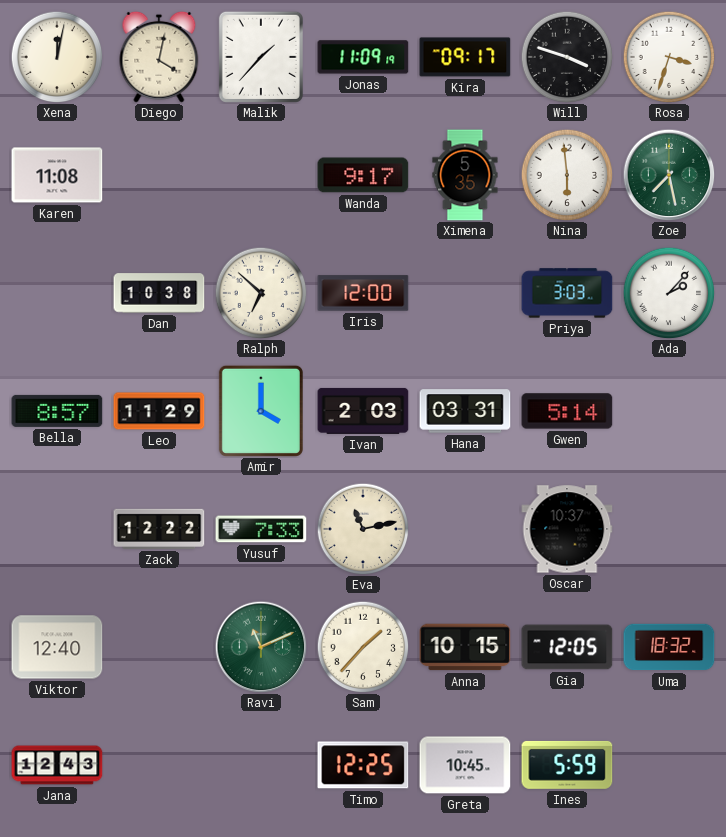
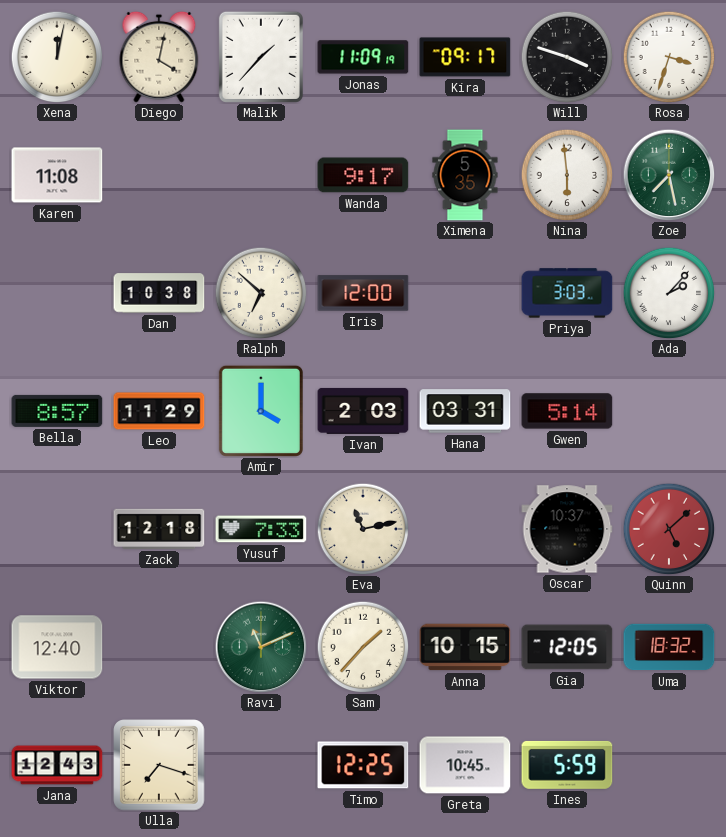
Zack: 12:22 -> 12:18
Quinn: none -> 5:08
Ulla: none -> 7:18
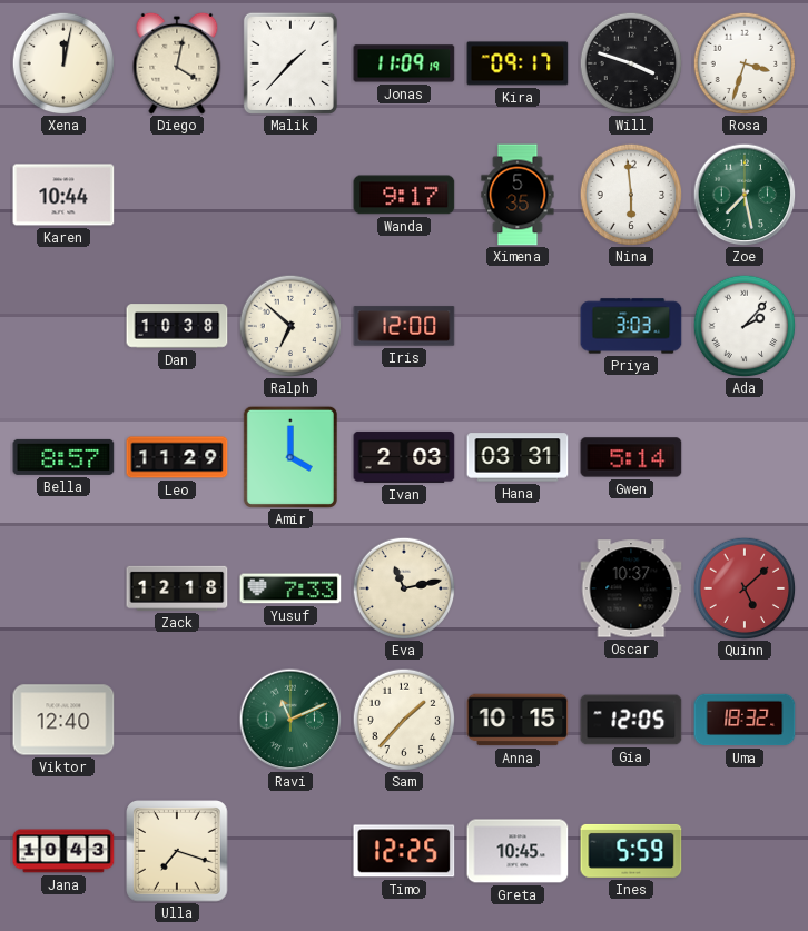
Karen: 11:08 -> 10:44
Jana: 12:43 -> 10:43
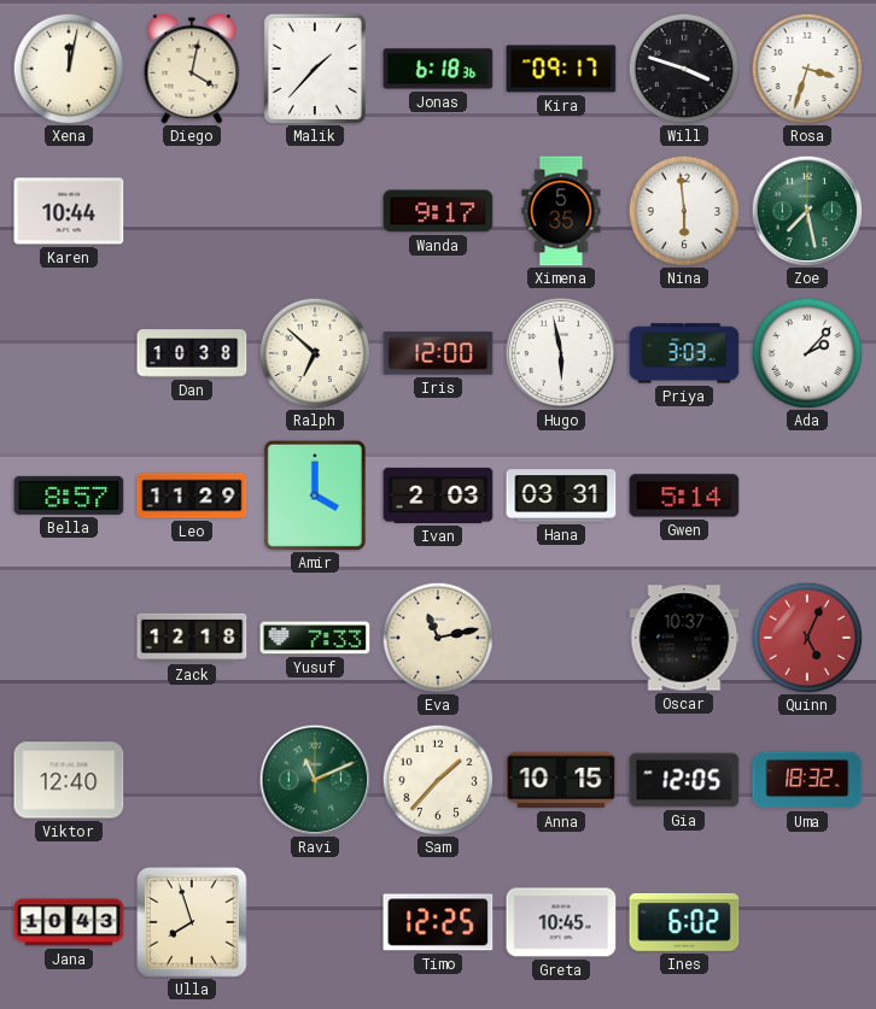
Jonas: 11:09 -> 6:18
Hugo: none -> 5:58
Quinn: 5:08 -> 5:04
Ulla: 7:18 -> 7:57
Ines: 5:59 -> 6:02
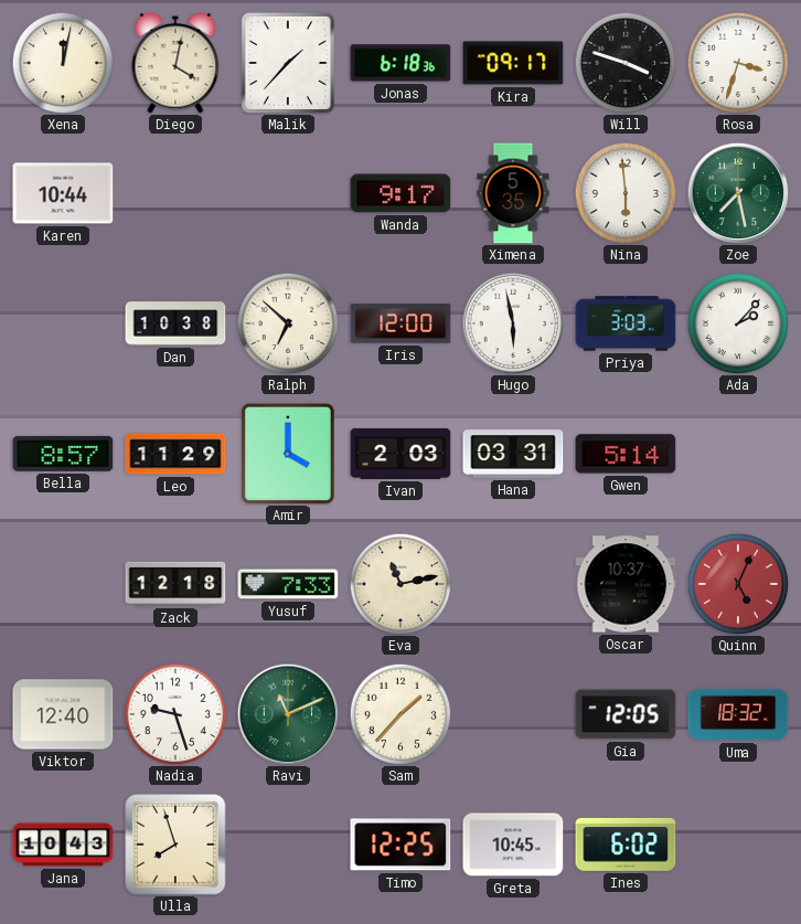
Nadia: none -> 9:27
Anna: 10:15 -> none
